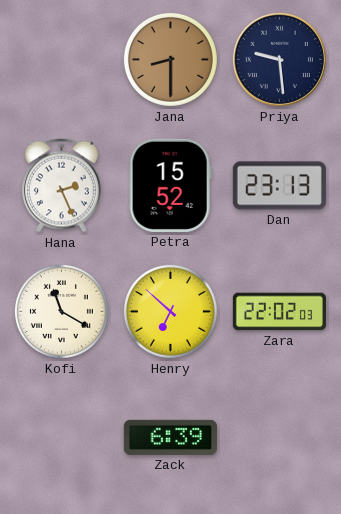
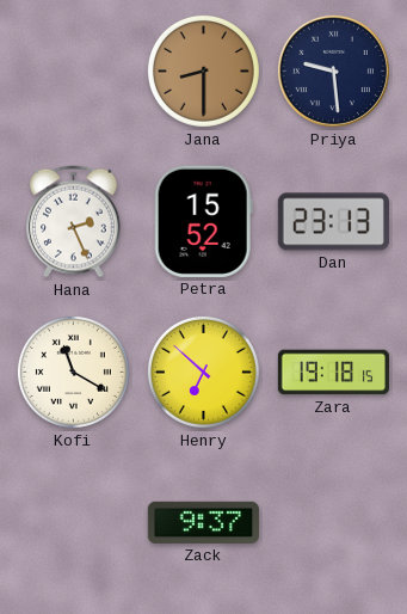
Zara: 22:02 -> 19:18
Zack: 6:39 -> 9:37
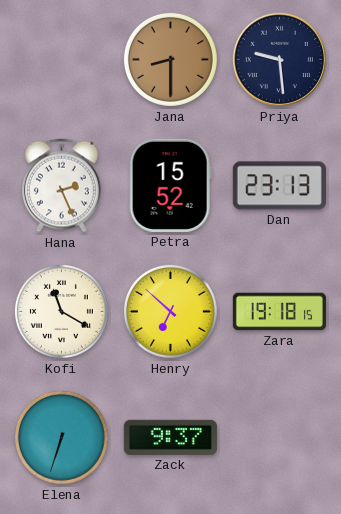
Elena: none -> 6:33
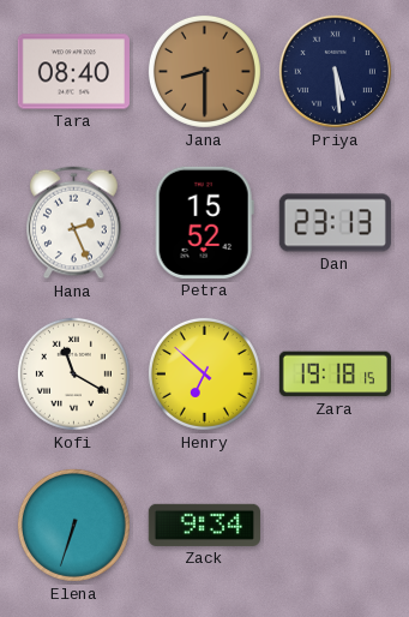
Tara: none -> 08:40
Priya: 9:29 -> 5:29
Zack: 9:37 -> 9:34
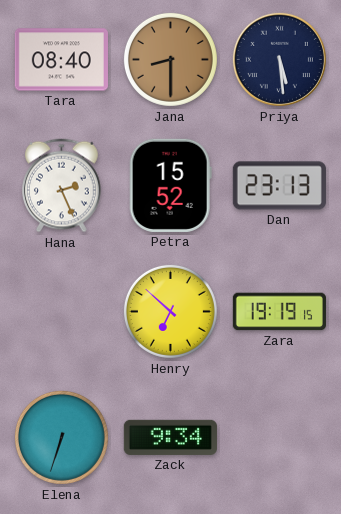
Kofi: 11:20 -> none
Zara: 19:18 -> 19:19
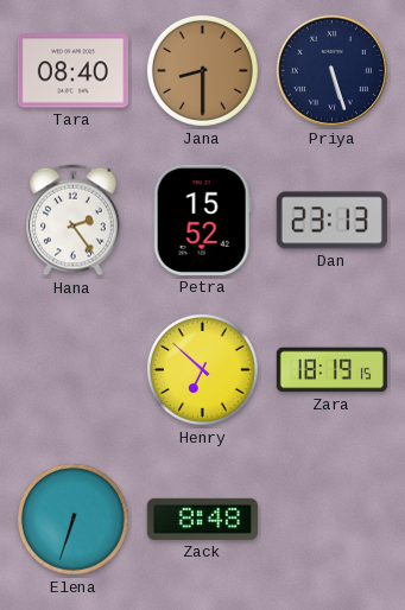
Priya: 5:29 -> 5:27
Hana: 2:26 -> 2:24
Zara: 19:19 -> 18:19
Zack: 9:34 -> 8:48
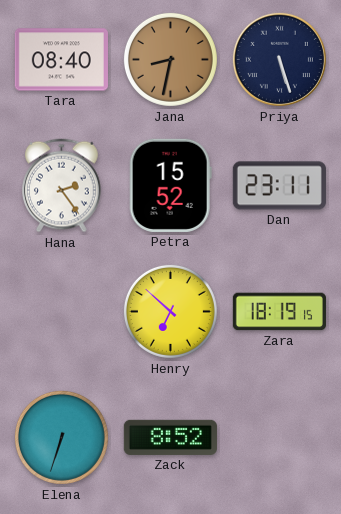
Jana: 8:30 -> 8:32
Dan: 23:13 -> 23:11
Zack: 8:48 -> 8:52
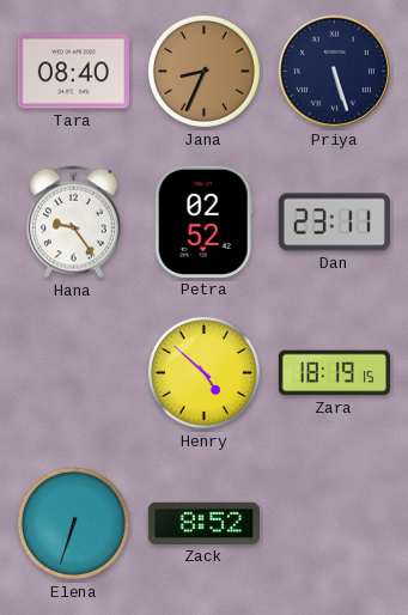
Jana: 8:32 -> 8:34
Hana: 2:24 -> 9:24
Petra: 15:52 -> 02:52
Henry: 6:52 -> 4:52
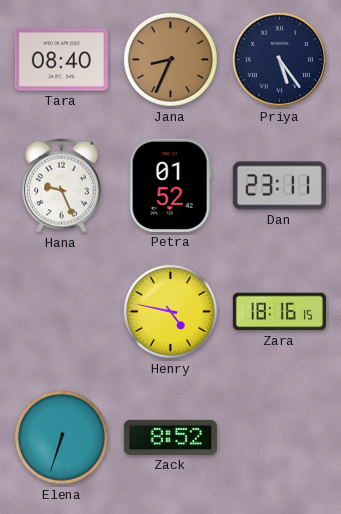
Priya: 5:27 -> 5:24
Hana: 9:24 -> 9:26
Petra: 02:52 -> 01:52
Henry: 4:52 -> 4:47
Zara: 18:19 -> 18:16
